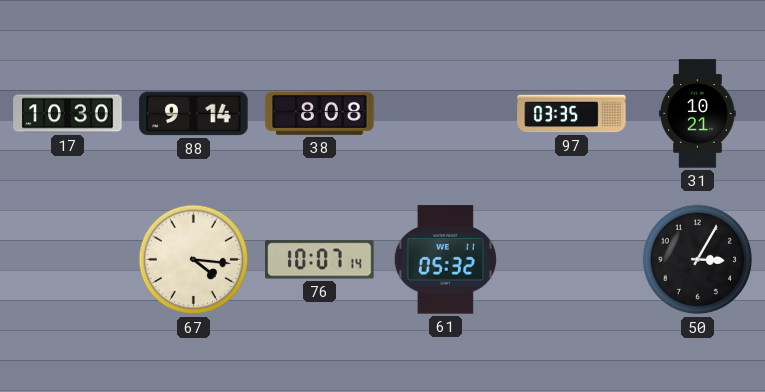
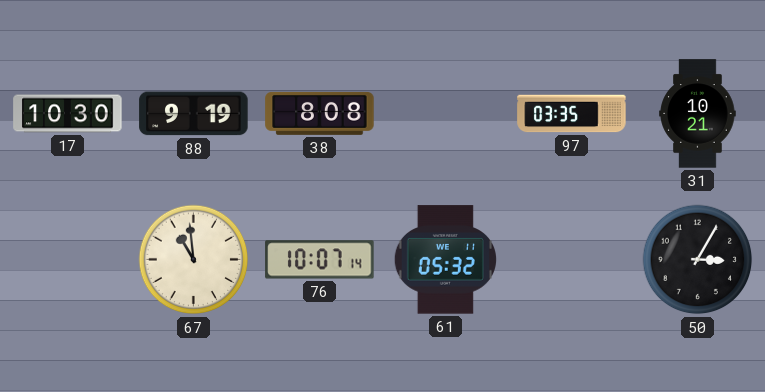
88: 9:14 -> 9:19
67: 4:16 -> 10:59
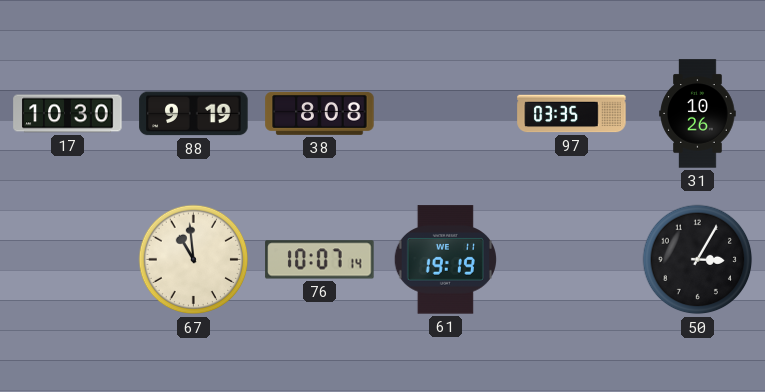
31: 10:21 -> 10:26
61: 05:32 -> 19:19
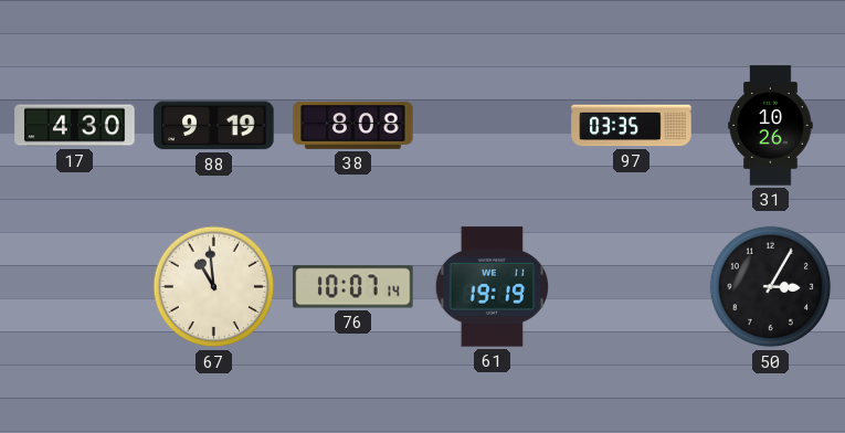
17: 10:30 -> 4:30
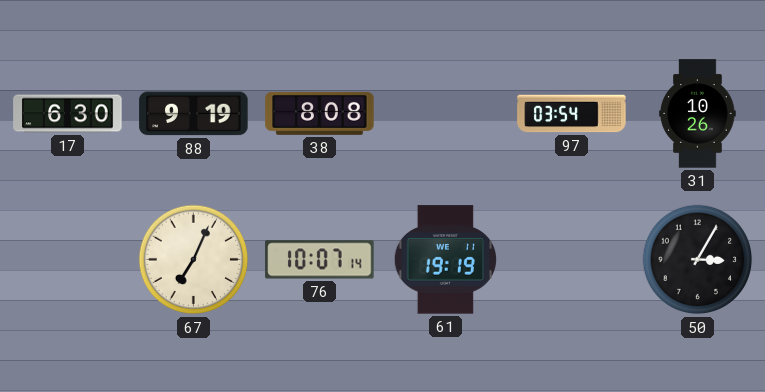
17: 4:30 -> 6:30
97: 03:35 -> 03:54
67: 10:59 -> 7:04
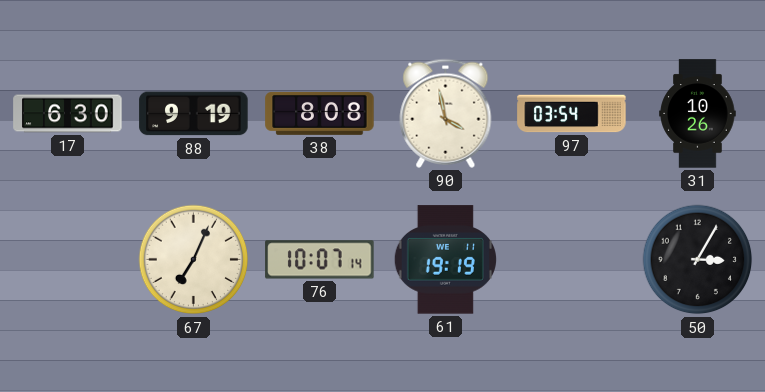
90: none -> 3:58
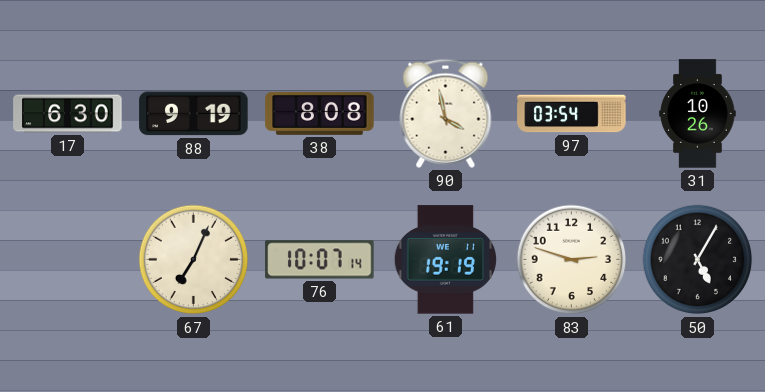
83: none -> 2:48
50: 3:05 -> 5:05
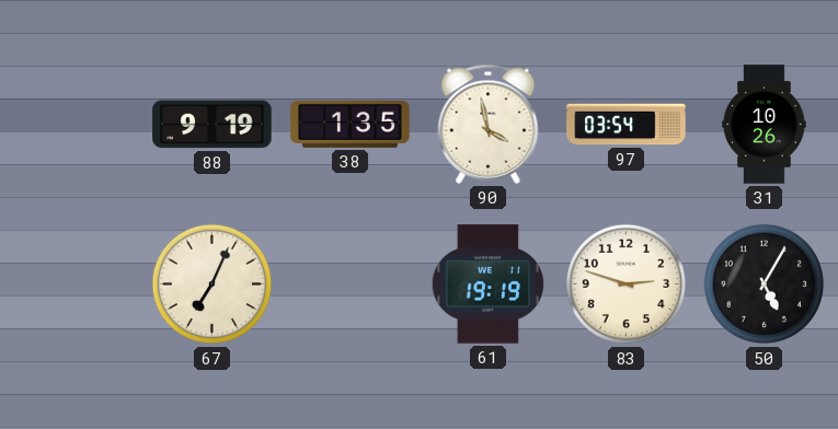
17: 6:30 -> none
38: 8:08 -> 1:35
76: 10:07 -> none
